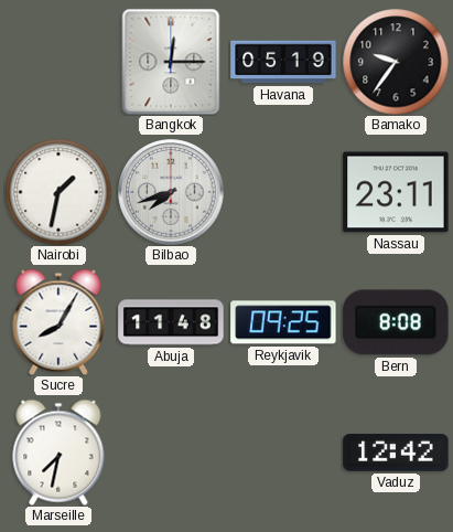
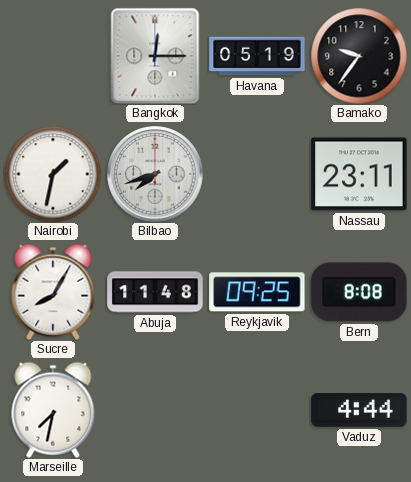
Vaduz: 12:42 -> 4:44
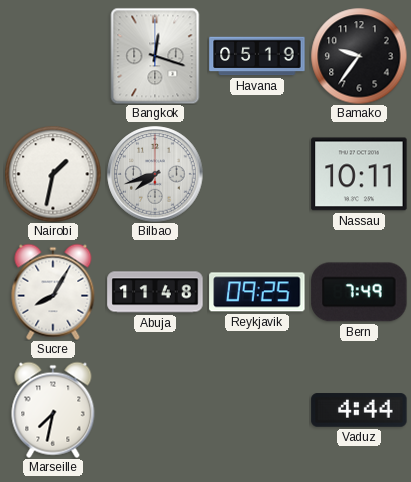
Bangkok: 12:15 -> 12:18
Nassau: 23:11 -> 10:11
Bern: 8:08 -> 7:49
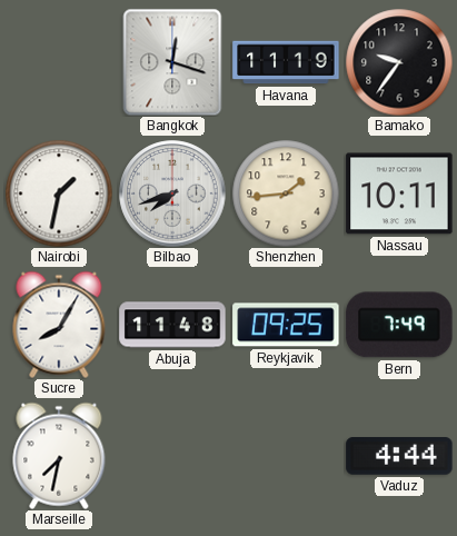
Havana: 05:19 -> 11:19
Shenzhen: none -> 1:44
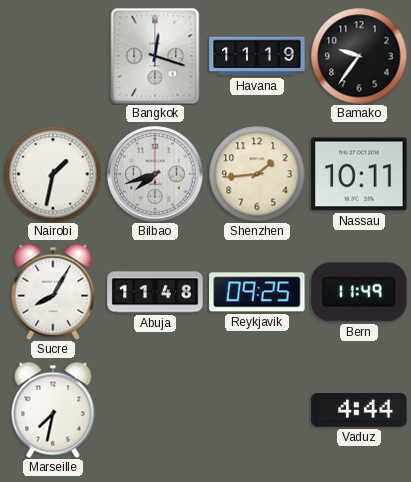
Bern: 7:49 -> 11:49
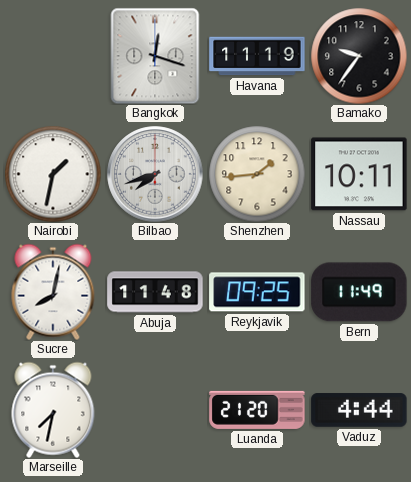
Sucre: 8:05 -> 8:02
Luanda: none -> 21:20
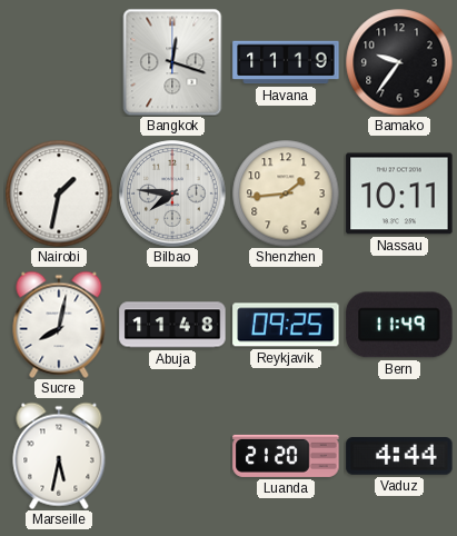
Bilbao: 7:42 -> 7:46
Marseille: 7:32 -> 5:32
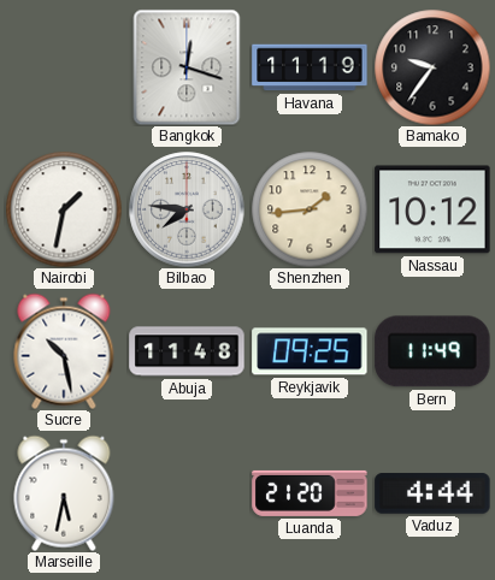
Nassau: 10:11 -> 10:12
Sucre: 8:02 -> 10:28
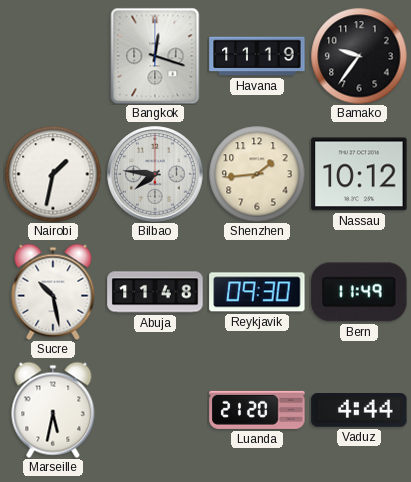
Reykjavik: 09:25 -> 09:30
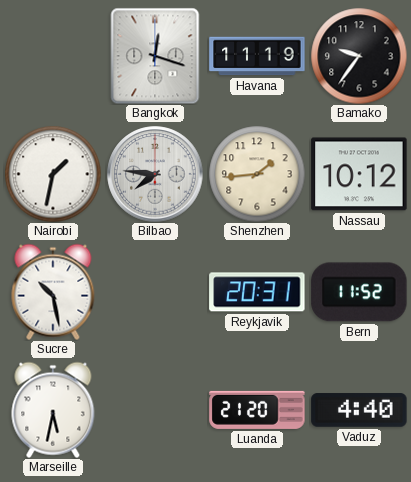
Abuja: 11:48 -> none
Reykjavik: 09:30 -> 20:31
Bern: 11:49 -> 11:52
Vaduz: 4:44 -> 4:40
